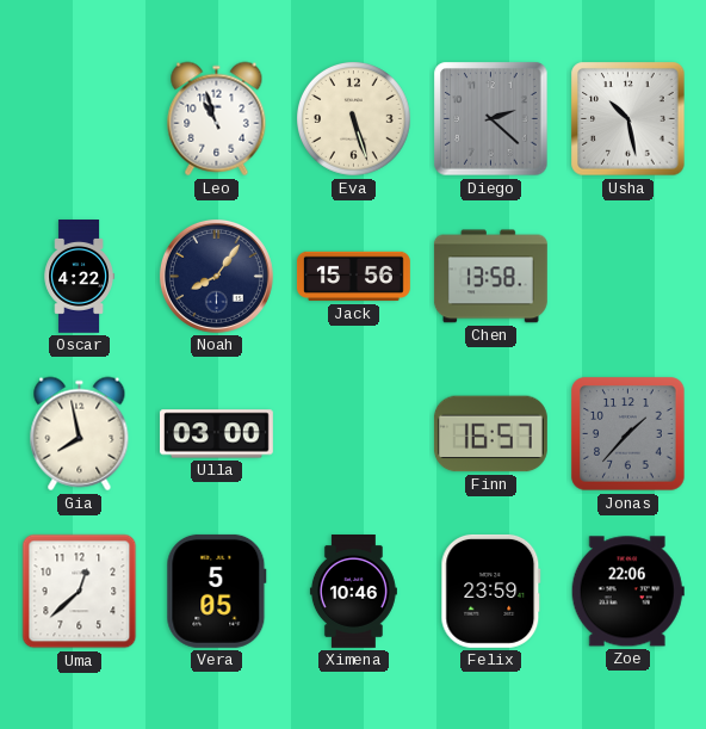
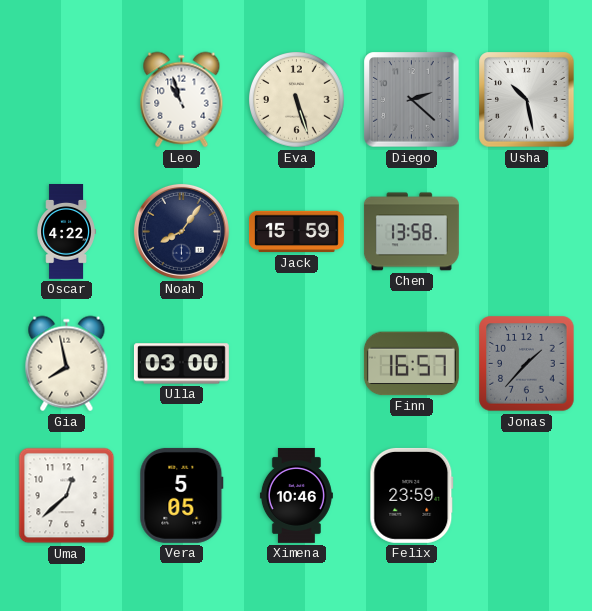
Jack: 15:56 -> 15:59
Zoe: 22:06 -> none
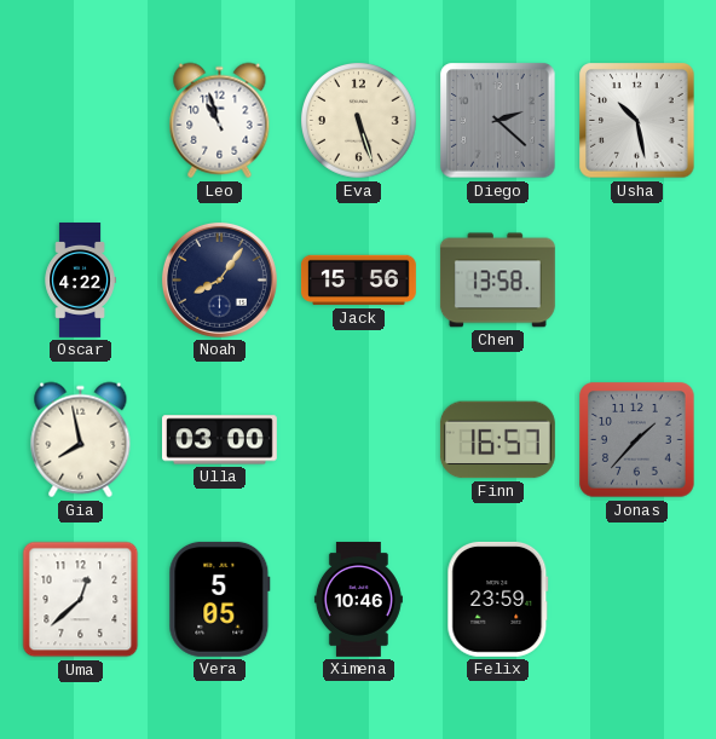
Jack: 15:59 -> 15:56
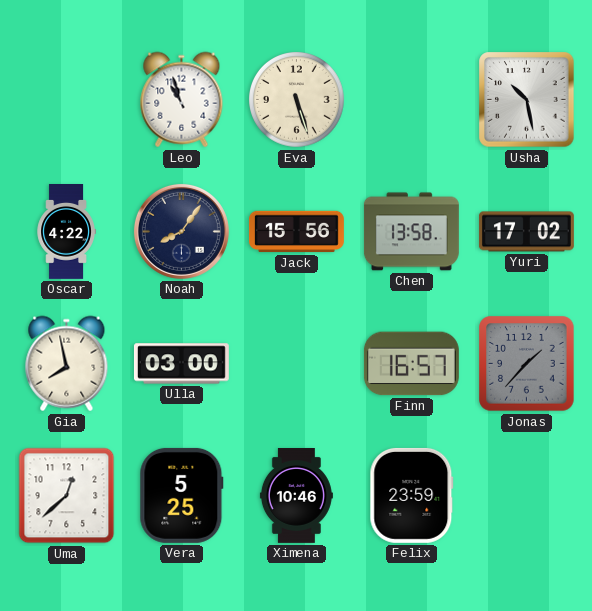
Diego: 2:22 -> none
Yuri: none -> 17:02
Vera: 5:05 -> 5:25
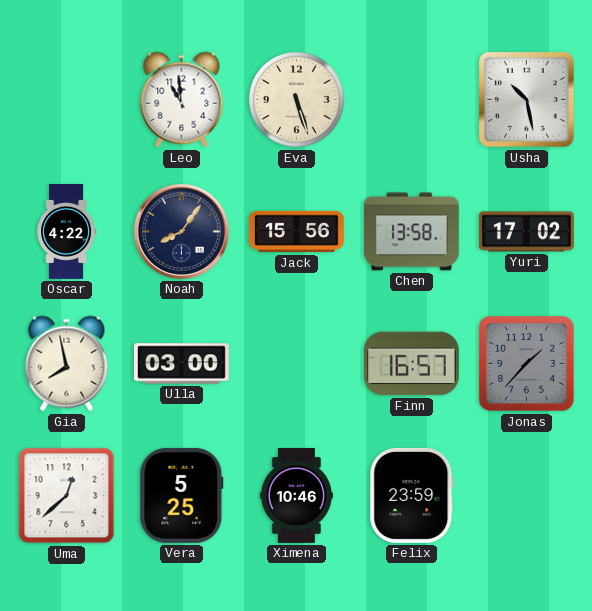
Leo: 10:57 -> 10:59
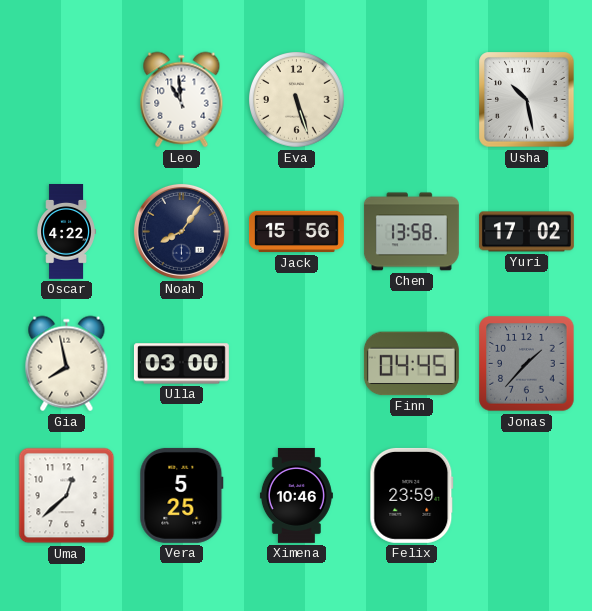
Finn: 16:57 -> 04:45
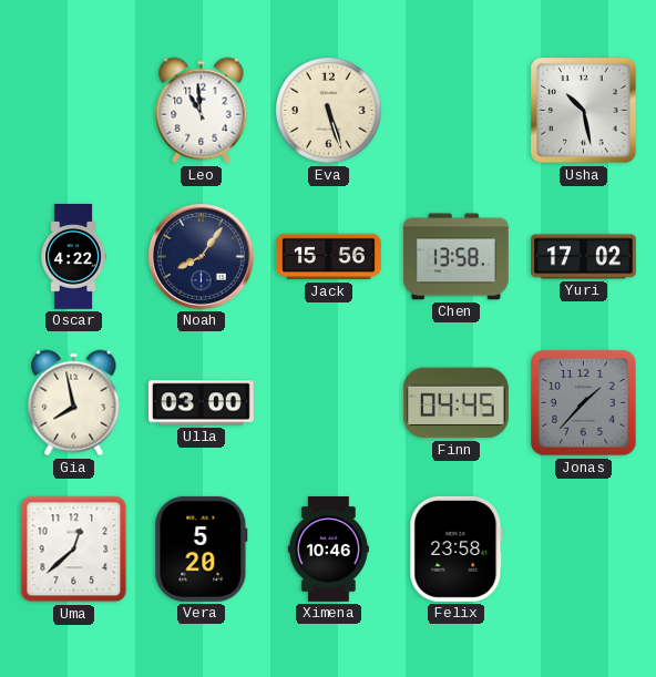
Vera: 5:25 -> 5:20
Felix: 23:59 -> 23:58
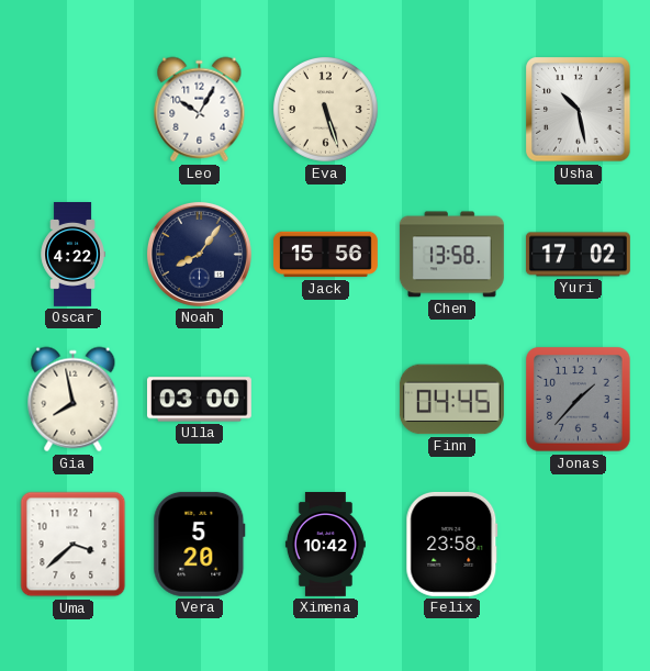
Leo: 10:59 -> 10:05
Uma: 12:38 -> 3:38
Ximena: 10:46 -> 10:42
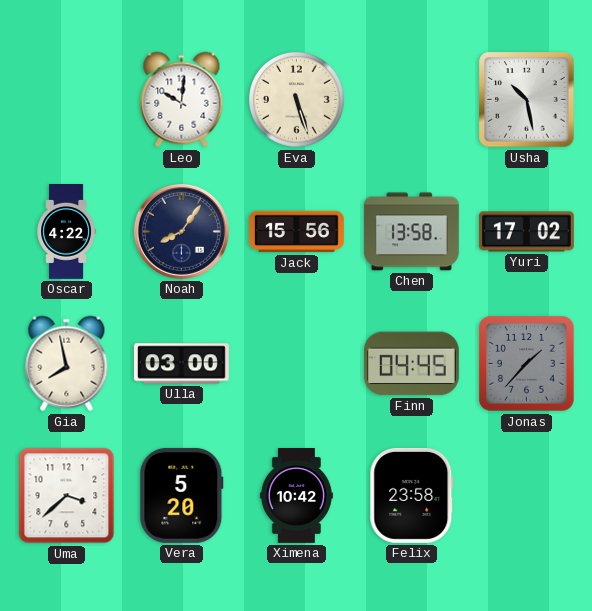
Leo: 10:05 -> 10:01
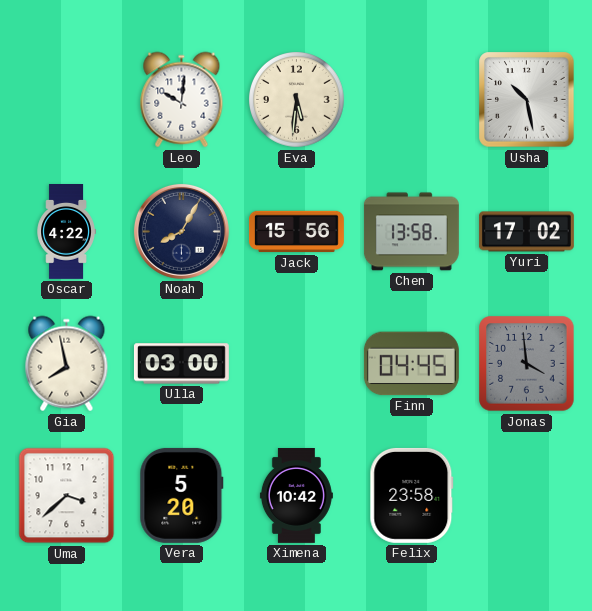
Eva: 5:27 -> 5:31
Noah: 8:06 -> 8:05
Jonas: 1:37 -> 3:59
